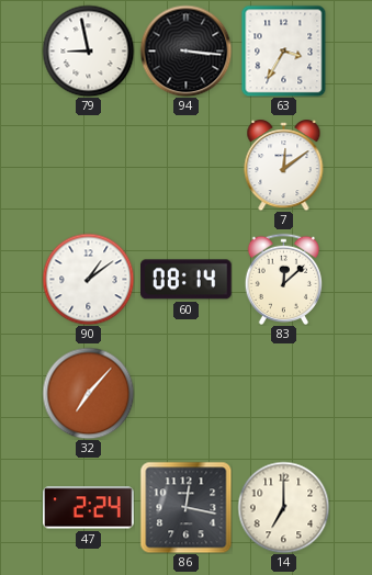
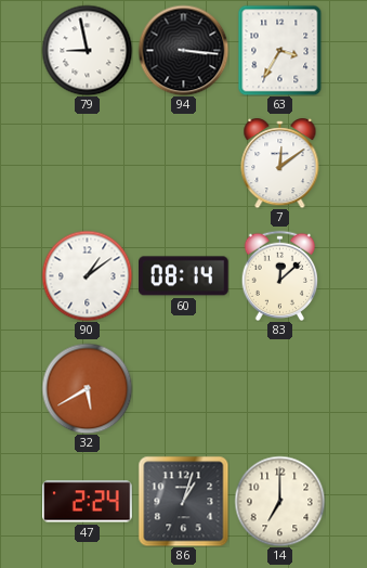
32: 7:07 -> 5:40
86: 12:17 -> 1:03
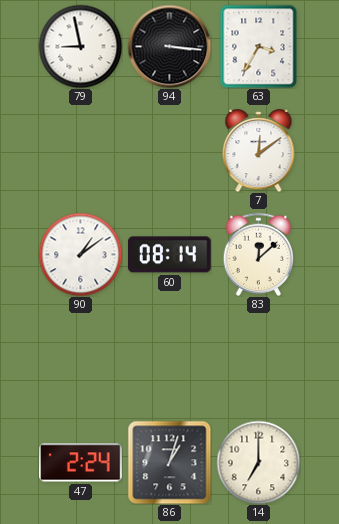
32: 5:40 -> none
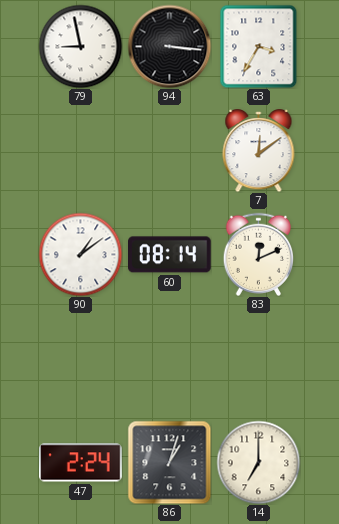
83: 12:08 -> 12:11
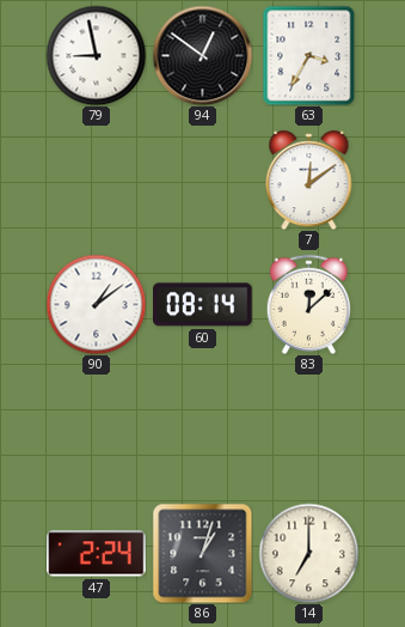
94: 3:16 -> 12:51
83: 12:11 -> 12:08
